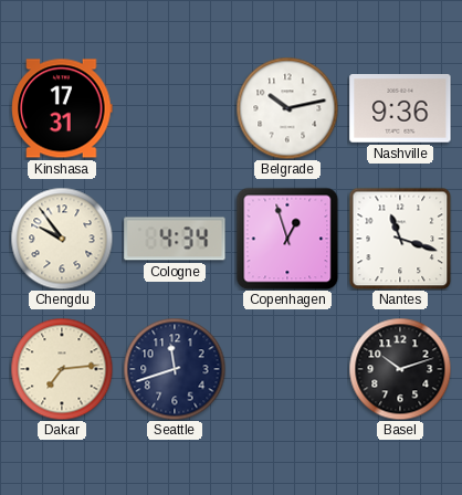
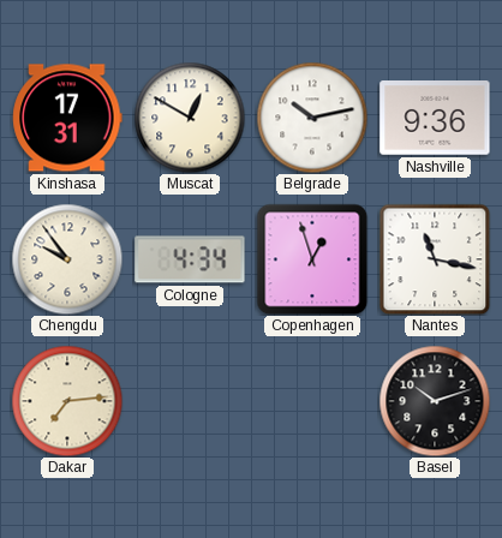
Muscat: none -> 12:50
Nantes: 11:18 -> 11:17
Seattle: 11:42 -> none
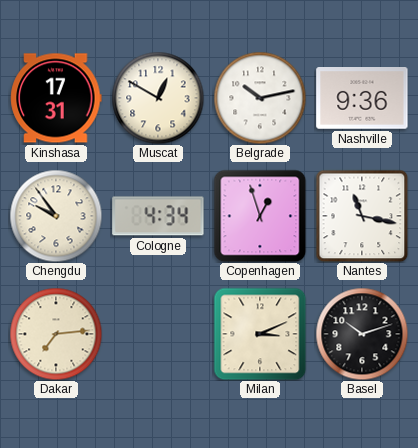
Milan: none -> 3:11
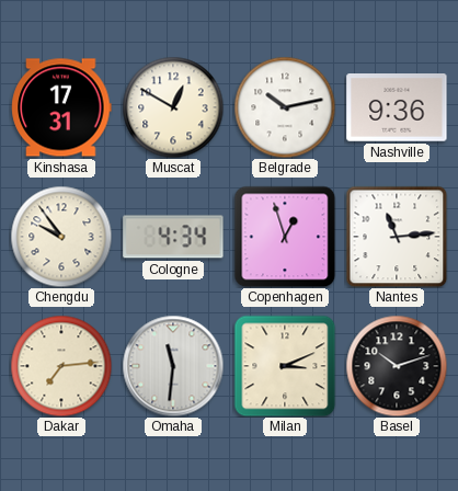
Nantes: 11:17 -> 11:14
Omaha: none -> 11:31
